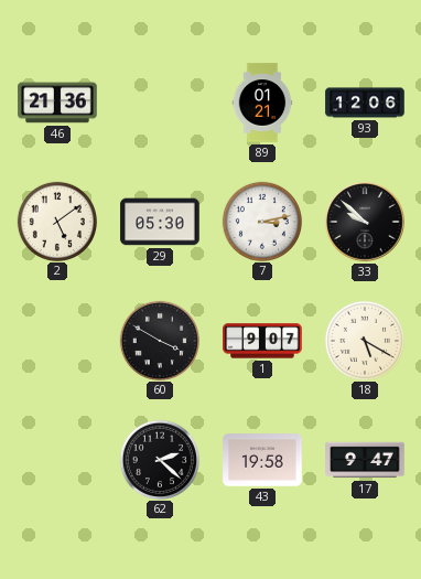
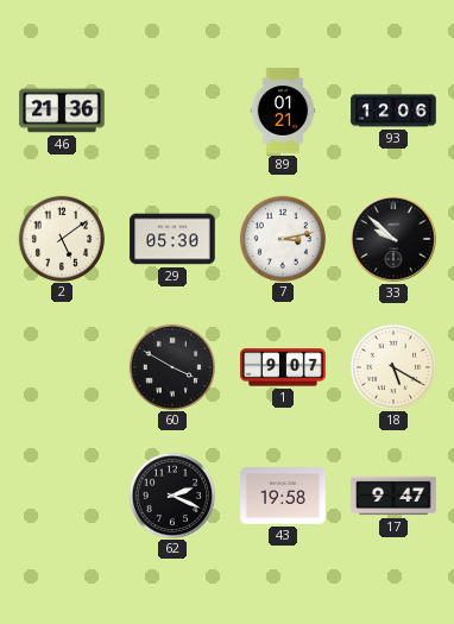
62: 2:22 -> 2:19
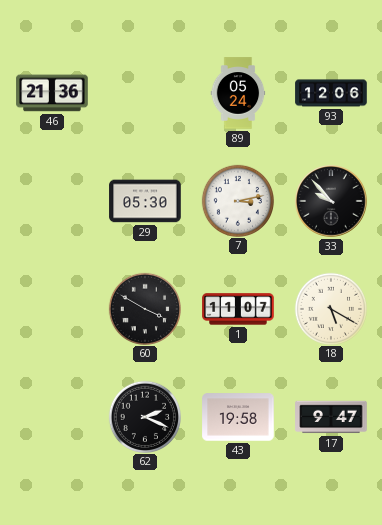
89: 01:21 -> 05:24
2: 5:09 -> none
33: 9:52 -> 9:53
1: 9:07 -> 11:07
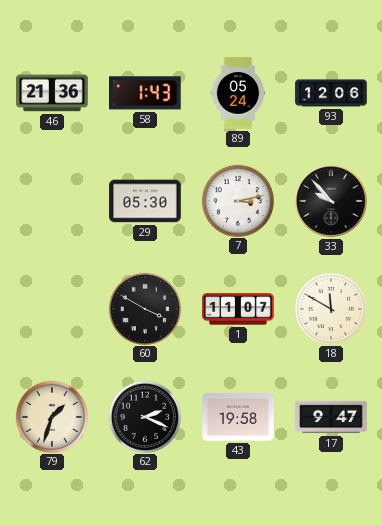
58: none -> 1:43
18: 5:20 -> 11:50
79: none -> 1:33
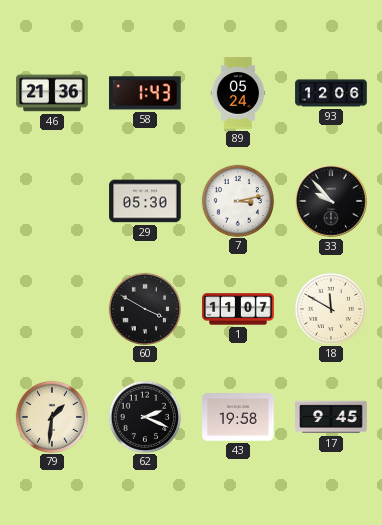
79: 1:33 -> 1:31
17: 9:47 -> 9:45
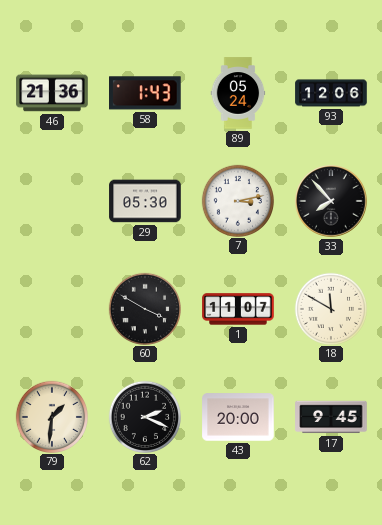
33: 9:53 -> 7:53
43: 19:58 -> 20:00
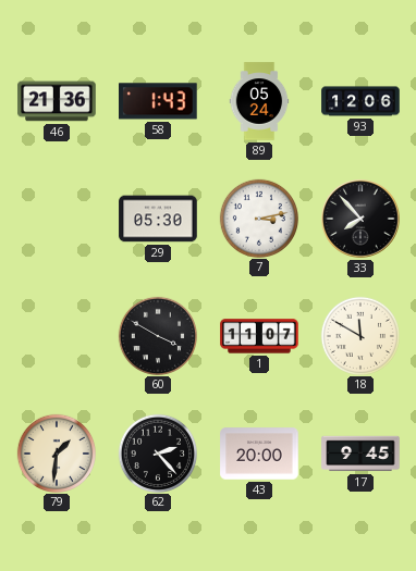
62: 2:19 -> 2:23
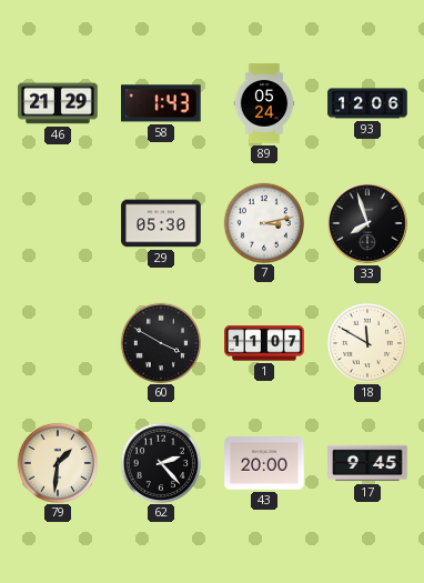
46: 21:36 -> 21:29
33: 7:53 -> 7:57
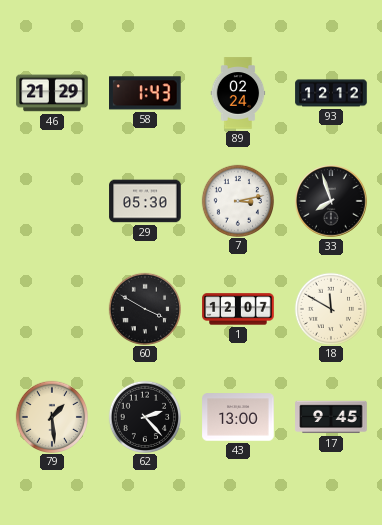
89: 05:24 -> 02:24
93: 12:06 -> 12:12
1: 11:07 -> 12:07
79: 1:31 -> 1:29
43: 20:00 -> 13:00
